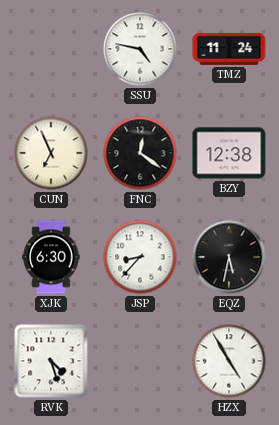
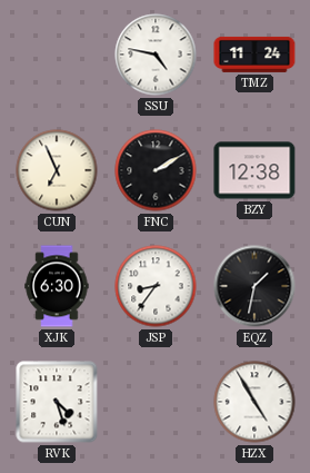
FNC: 12:21 -> 2:10
JSP: 8:37 -> 8:36
EQZ: 5:32 -> 1:32
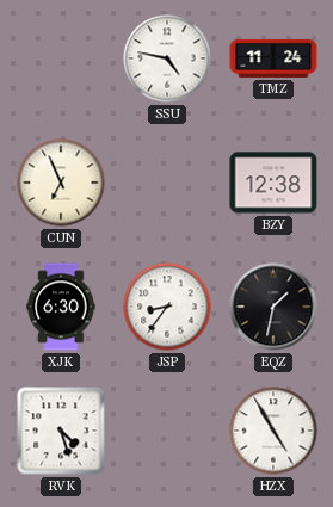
FNC: 2:10 -> none
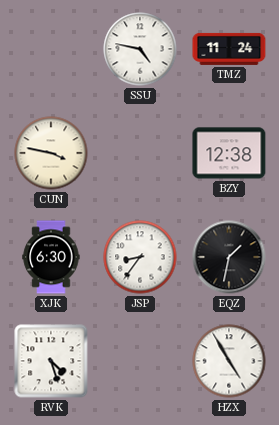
CUN: 6:56 -> 3:47
